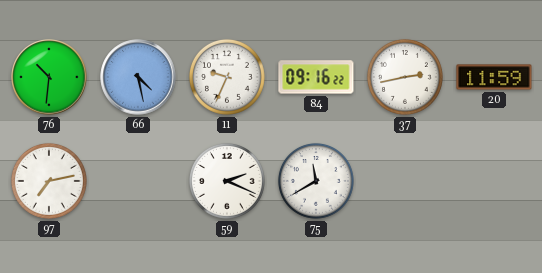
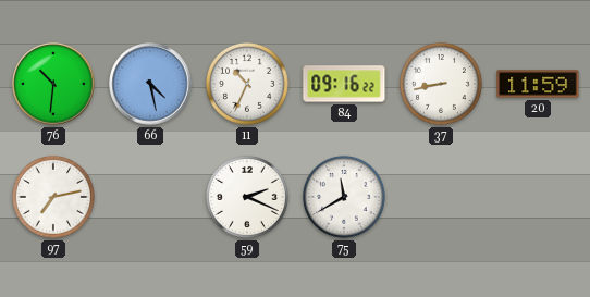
11: 9:34 -> 10:34
37: 2:43 -> 8:43
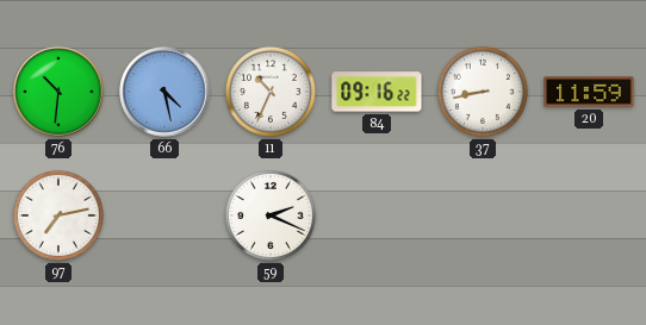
75: 11:40 -> none
